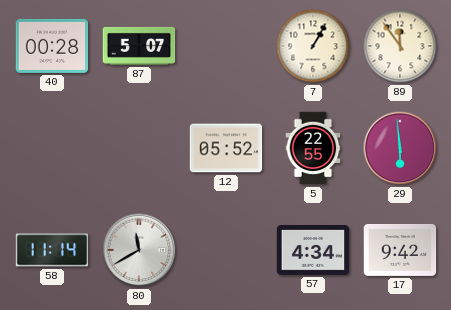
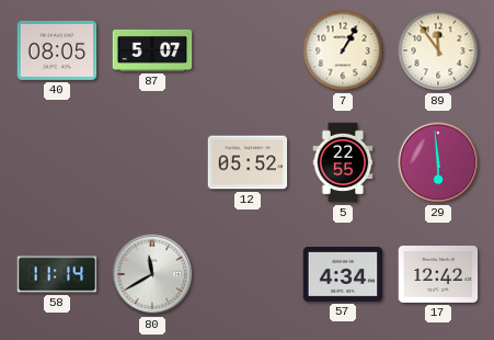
40: 00:28 -> 08:05
17: 9:42 -> 12:42
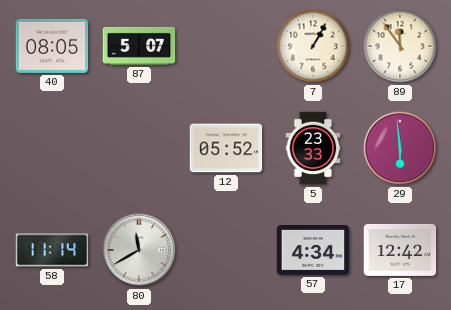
5: 22:55 -> 23:33
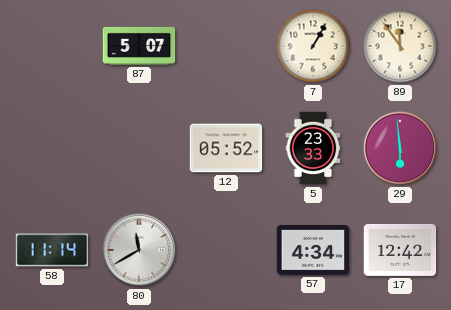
40: 08:05 -> none
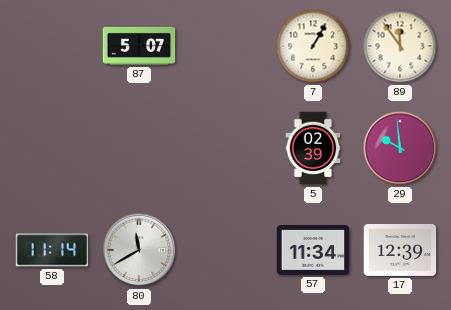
12: 05:52 -> none
5: 23:33 -> 02:39
29: 5:59 -> 9:59
57: 4:34 -> 11:34
17: 12:42 -> 12:39
